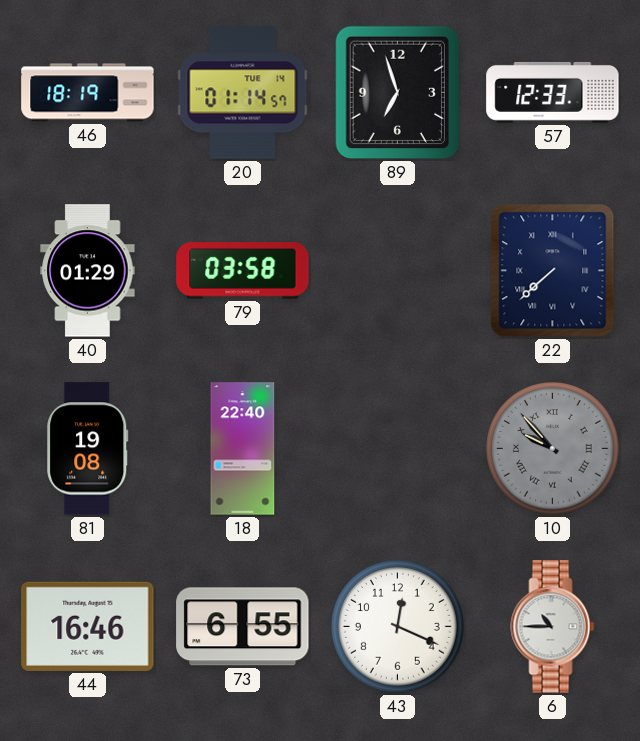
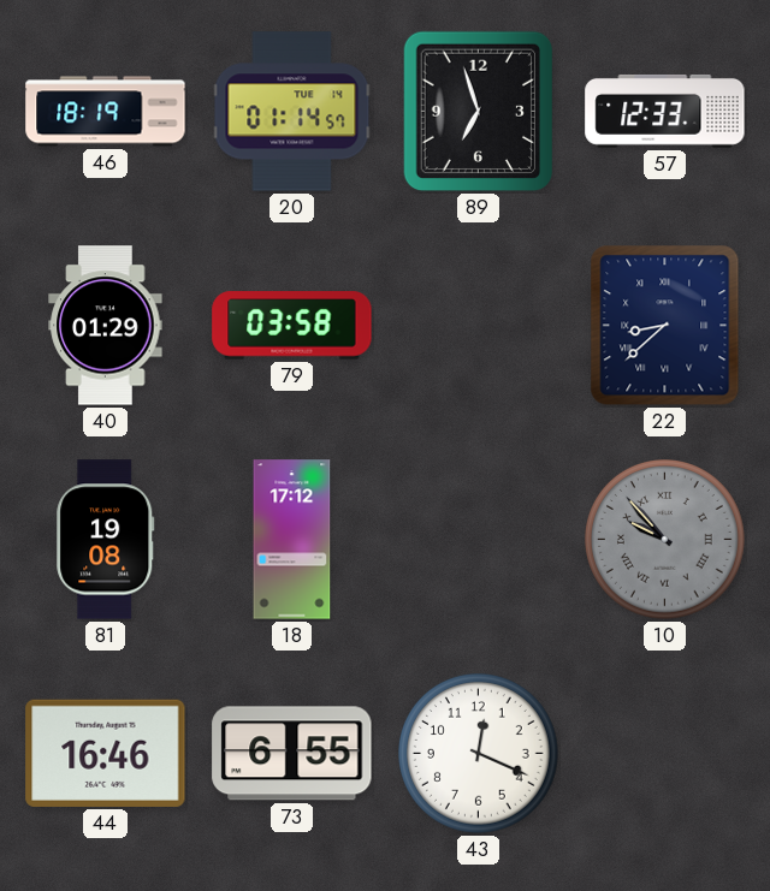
22: 7:38 -> 8:38
18: 22:40 -> 17:12
6: 10:45 -> none
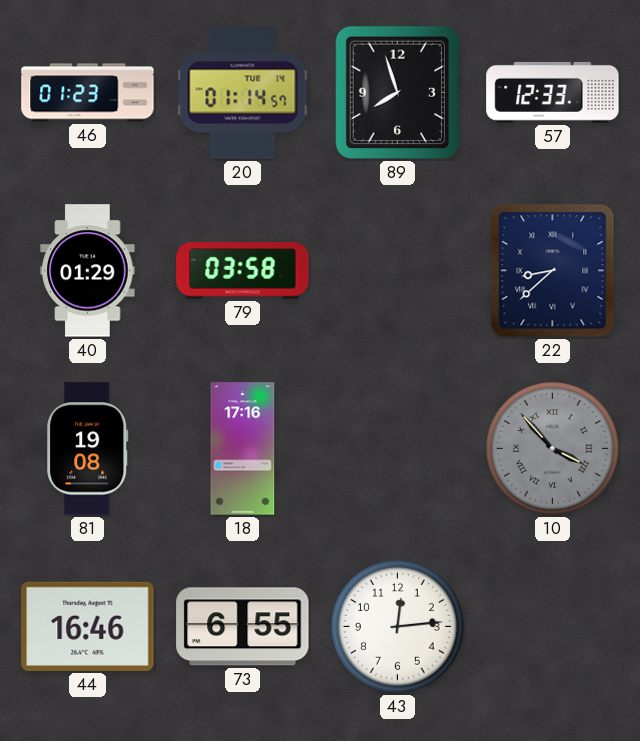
46: 18:19 -> 01:23
89: 6:57 -> 7:57
18: 17:12 -> 17:16
10: 9:53 -> 3:53
43: 12:19 -> 12:14
